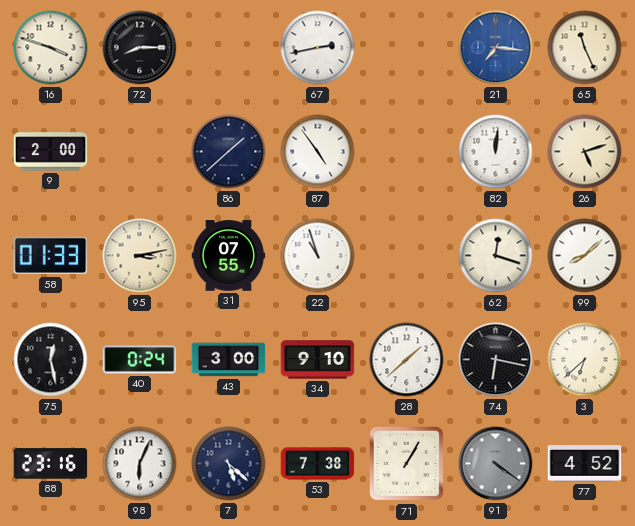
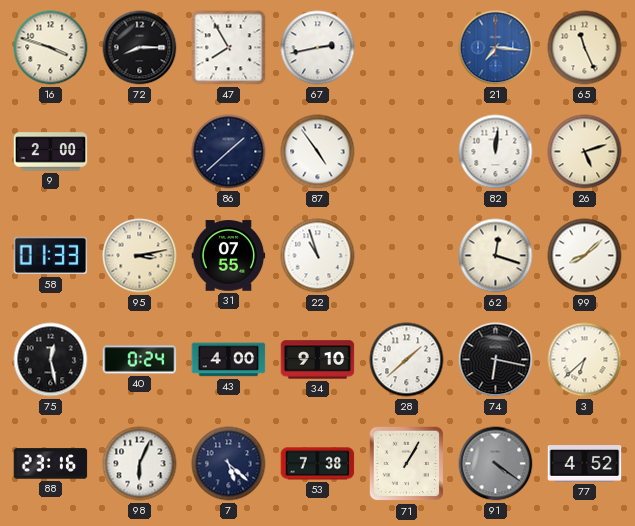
47: none -> 7:55
43: 3:00 -> 4:00
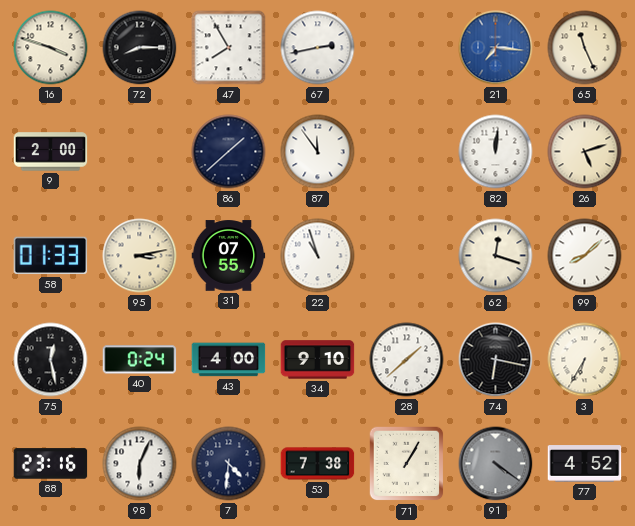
87: 4:54 -> 11:54
3: 6:38 -> 6:35
7: 5:22 -> 4:31
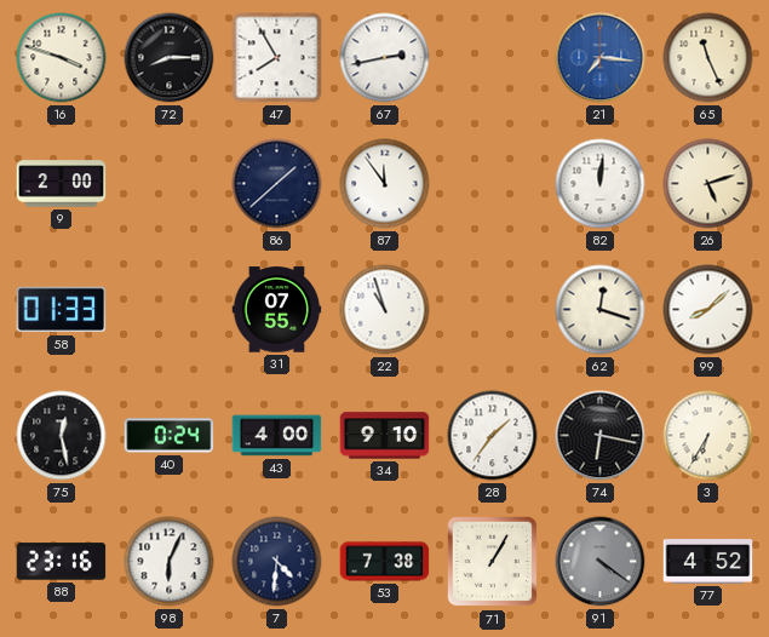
95: 3:13 -> none
28: 1:38 -> 1:36
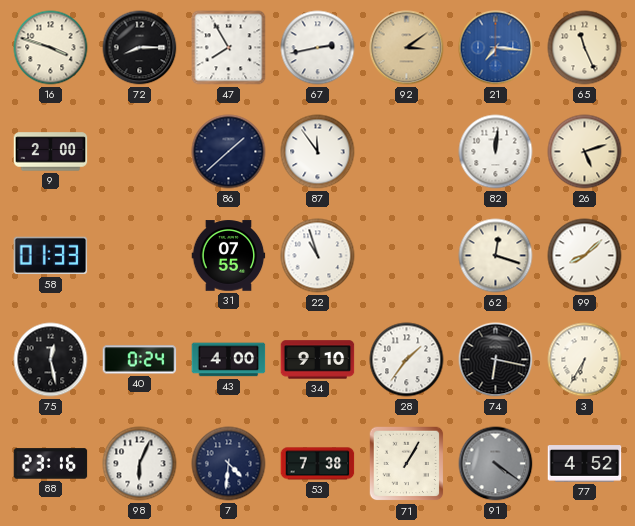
92: none -> 3:09
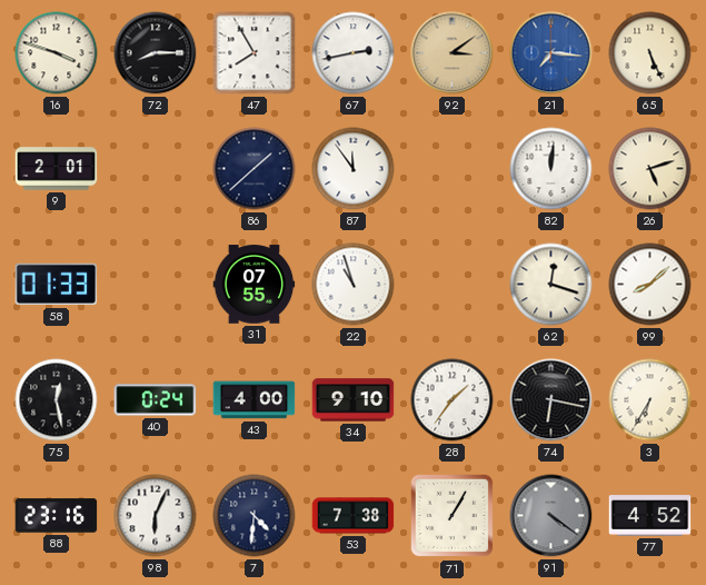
65: 11:26 -> 5:26
9: 2:00 -> 2:01
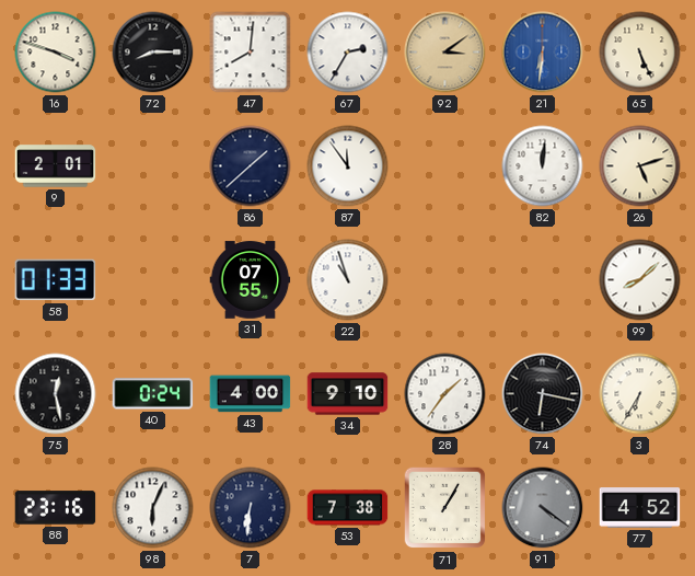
47: 7:55 -> 8:01
67: 2:43 -> 2:35
21: 7:16 -> 6:31
62: 12:18 -> none
7: 4:31 -> 6:31
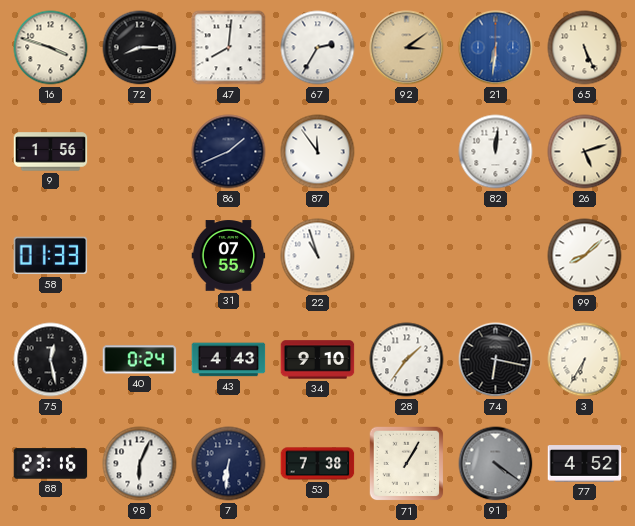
9: 2:01 -> 1:56
86: 1:38 -> 1:41
43: 4:00 -> 4:43
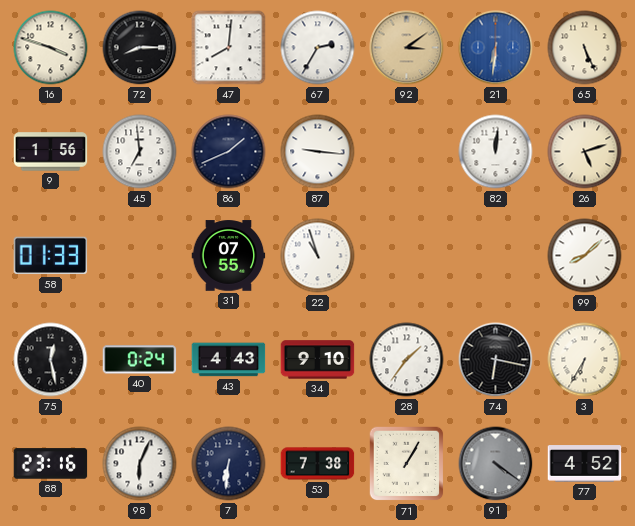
45: none -> 6:59
87: 11:54 -> 9:16
